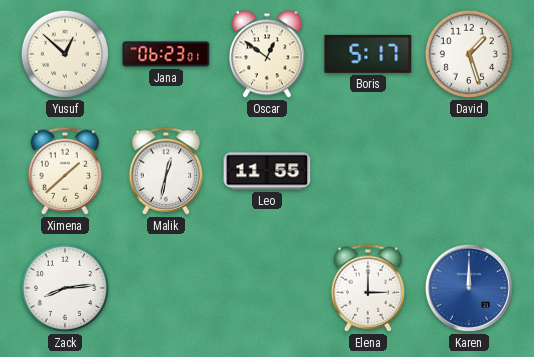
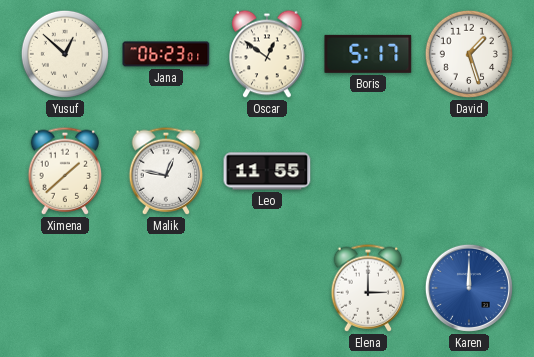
Malik: 12:32 -> 12:47
Zack: 8:14 -> none
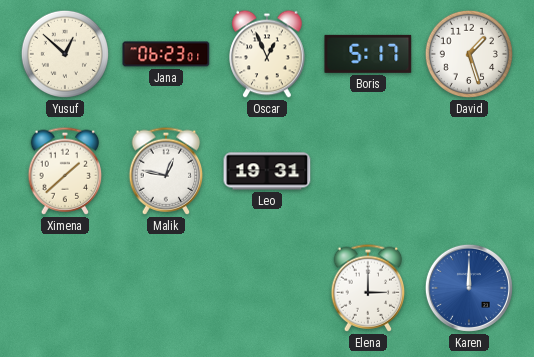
Oscar: 12:51 -> 12:56
Leo: 11:55 -> 19:31
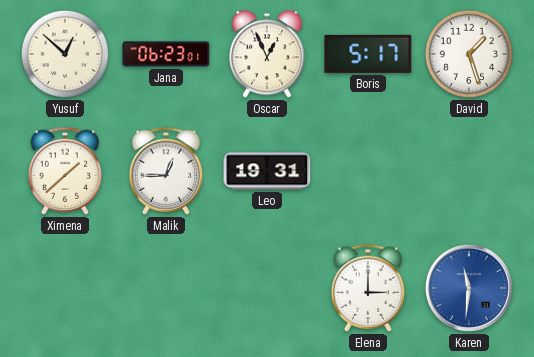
Malik: 12:47 -> 12:45
Karen: 12:00 -> 11:31
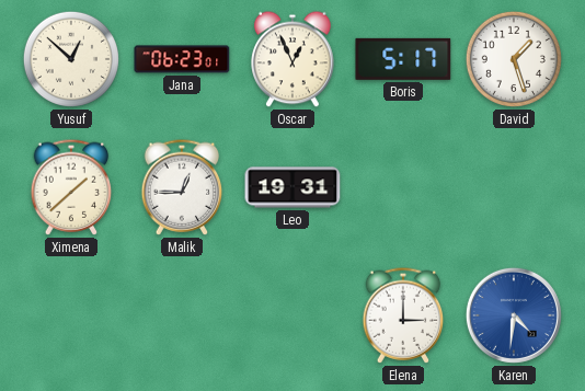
Karen: 11:31 -> 4:31
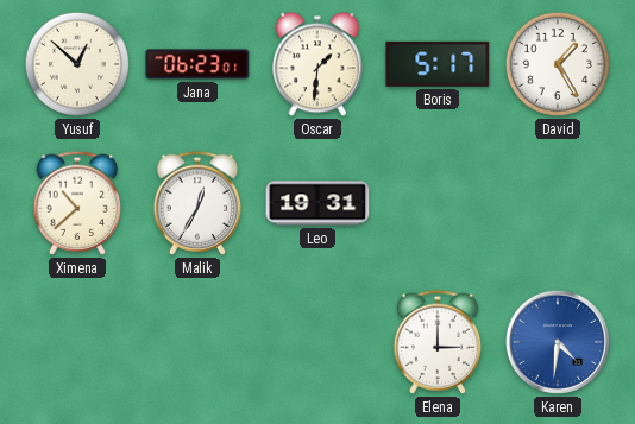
Oscar: 12:56 -> 1:31
David: 1:27 -> 1:25
Ximena: 1:38 -> 10:38
Malik: 12:45 -> 12:35
